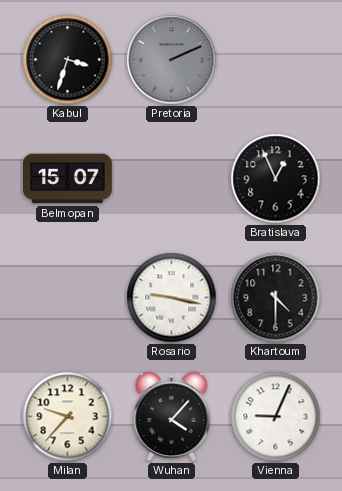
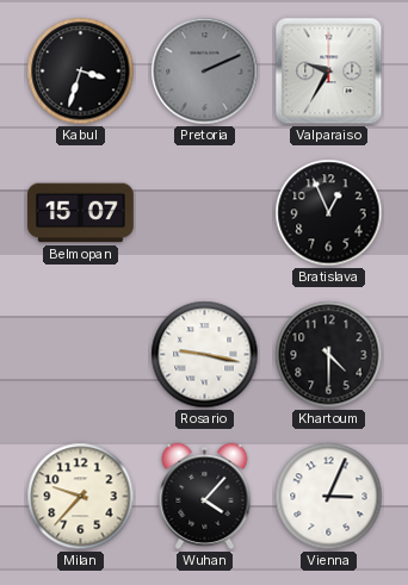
Valparaiso: none -> 9:35
Vienna: 9:04 -> 3:04
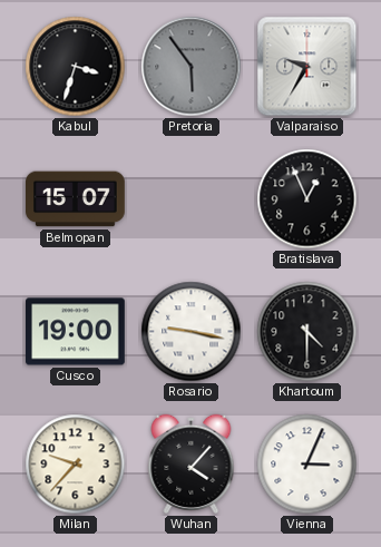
Pretoria: 2:11 -> 5:54
Cusco: none -> 19:00
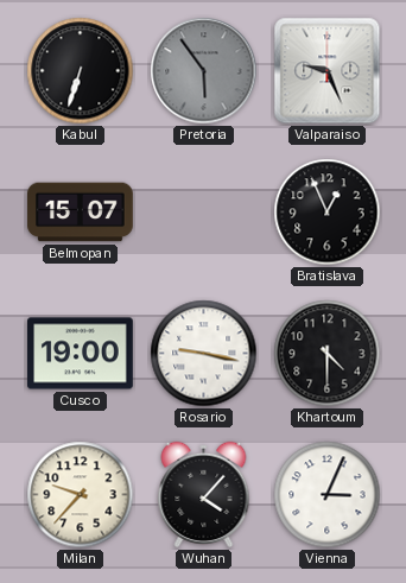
Kabul: 3:33 -> 6:33
Valparaiso: 9:35 -> 9:26
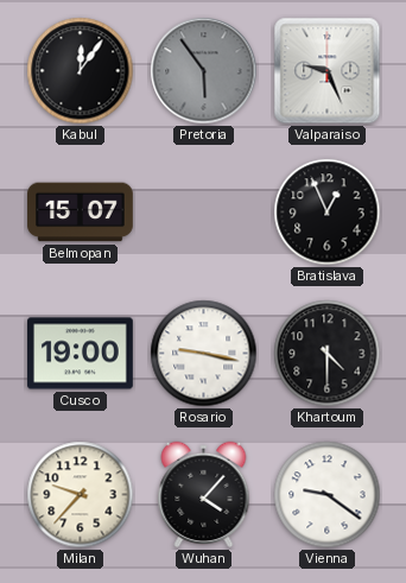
Kabul: 6:33 -> 12:06
Vienna: 3:04 -> 9:21
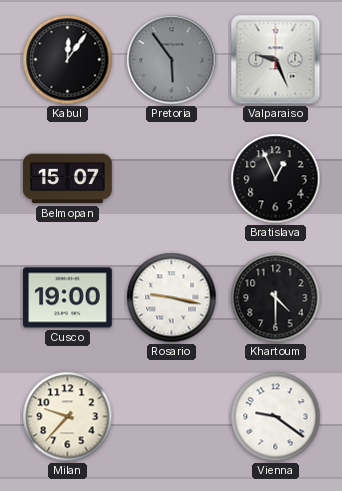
Wuhan: 4:07 -> none
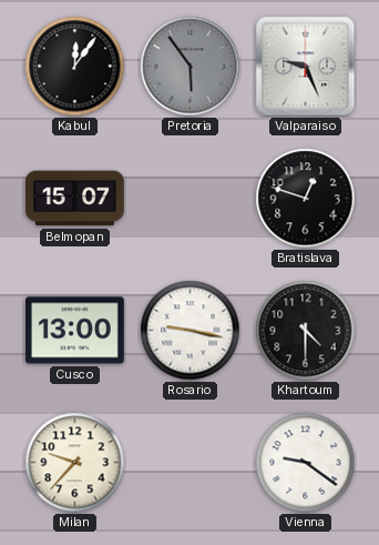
Bratislava: 12:56 -> 12:48
Cusco: 19:00 -> 13:00
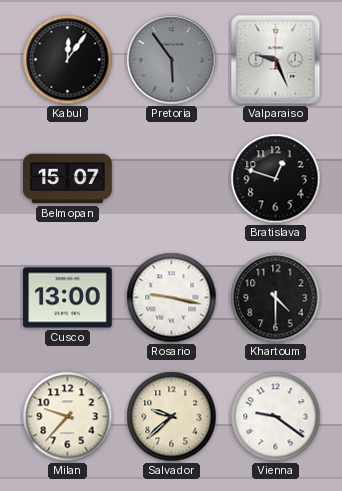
Salvador: none -> 9:38
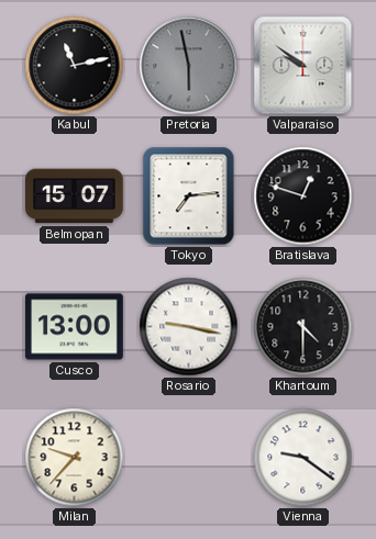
Kabul: 12:06 -> 11:13
Pretoria: 5:54 -> 5:58
Valparaiso: 9:26 -> 9:51
Tokyo: none -> 7:14
Salvador: 9:38 -> none
